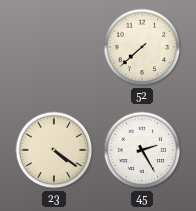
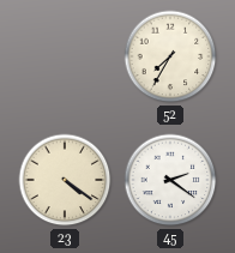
52: 7:38 -> 7:35
45: 2:25 -> 2:21
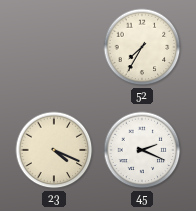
23: 4:21 -> 4:19
45: 2:21 -> 2:19
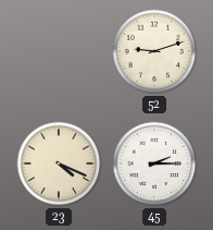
52: 7:35 -> 9:12
45: 2:19 -> 2:15
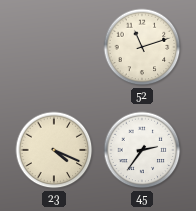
52: 9:12 -> 11:12
45: 2:15 -> 2:36
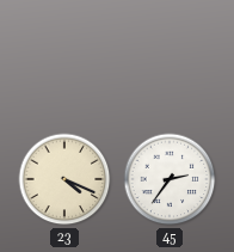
52: 11:12 -> none
